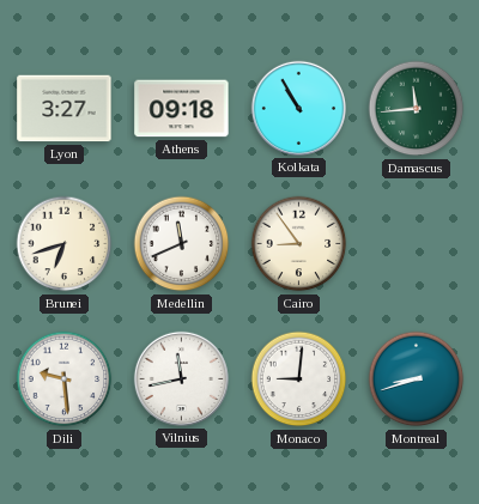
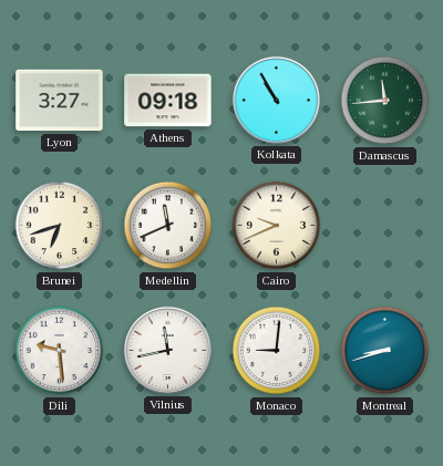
Cairo: 8:54 -> 9:41
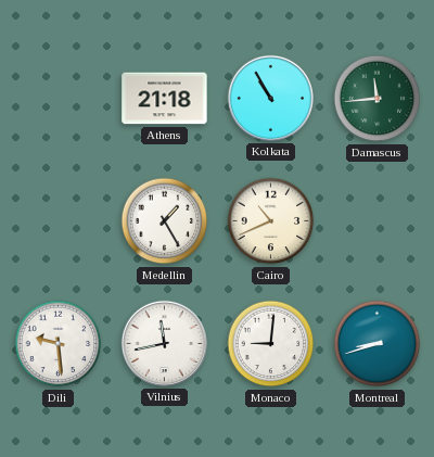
Lyon: 3:27 -> none
Athens: 09:18 -> 21:18
Brunei: 6:42 -> none
Medellin: 11:41 -> 1:25
Cairo: 9:41 -> 10:41
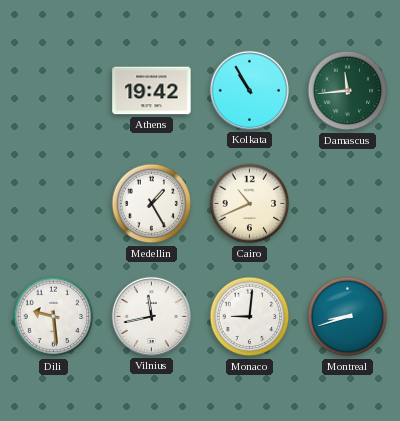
Athens: 21:18 -> 19:42
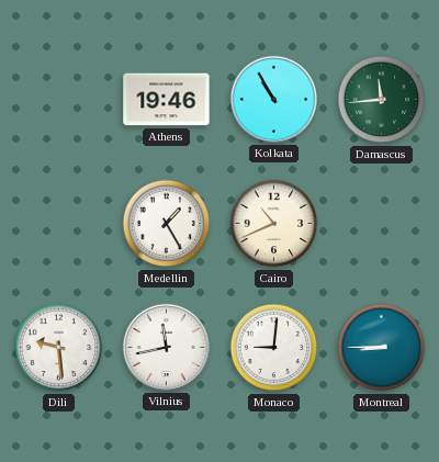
Athens: 19:42 -> 19:46
Montreal: 8:42 -> 8:45
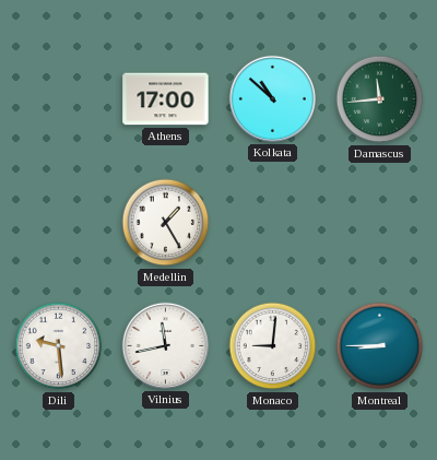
Athens: 19:46 -> 17:00
Kolkata: 10:55 -> 10:52
Cairo: 10:41 -> none
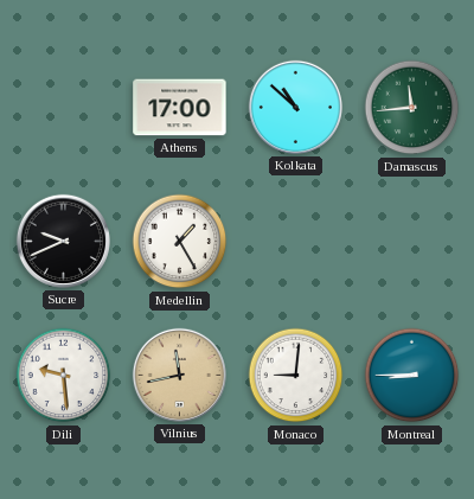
Sucre: none -> 9:41
Vilnius dial: white -> champagne
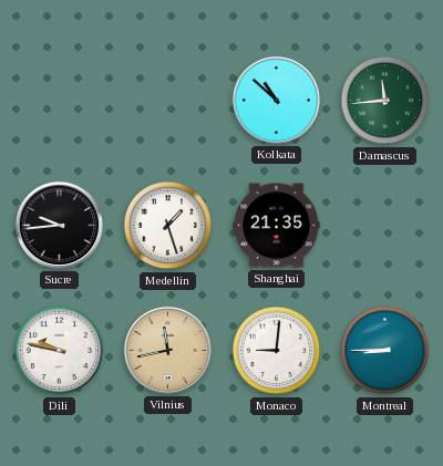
Athens: 17:00 -> none
Sucre: 9:41 -> 9:44
Medellin: 1:25 -> 1:27
Shanghai: none -> 21:35
Dili: 9:29 -> 9:47
